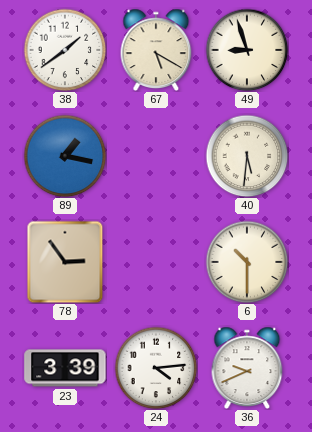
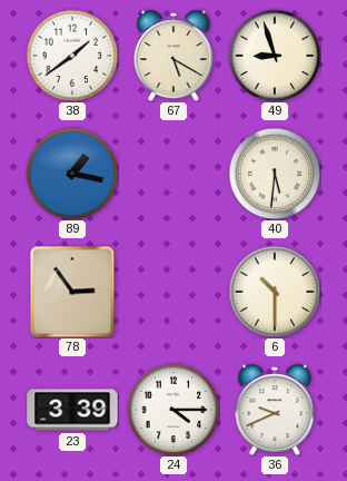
24: 4:14 -> 4:15
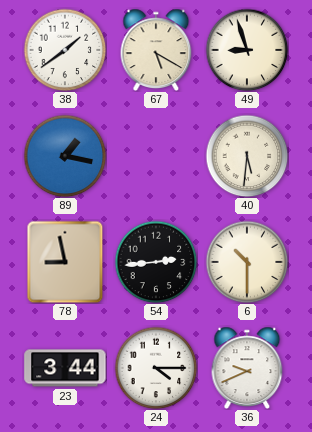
78: 2:54 -> 8:58
54: none -> 2:44
23: 3:39 -> 3:44
